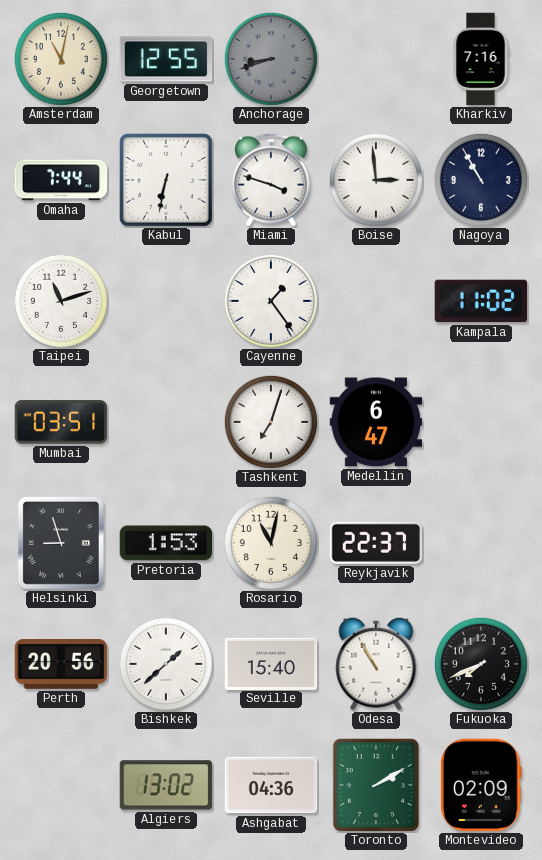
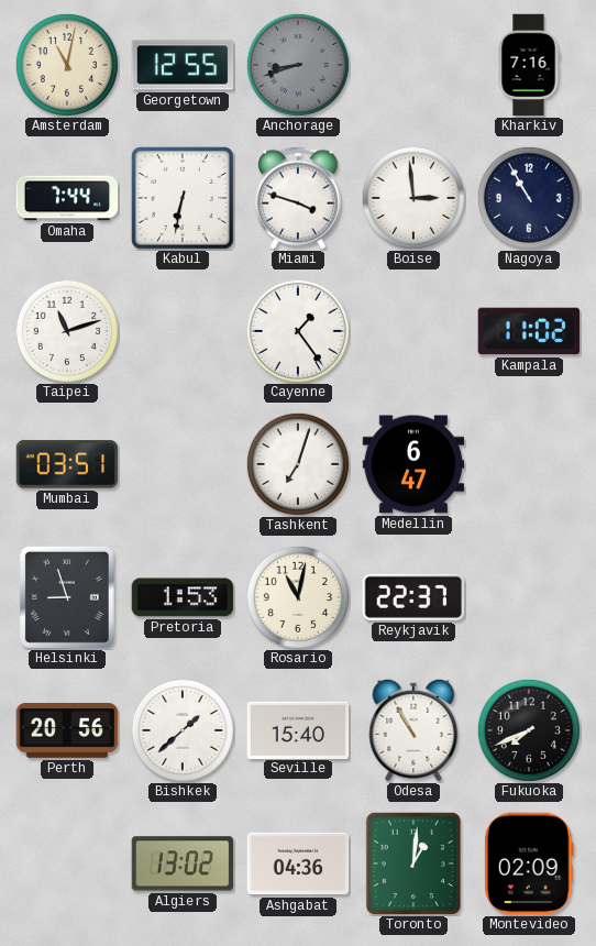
Toronto: 2:10 -> 1:01
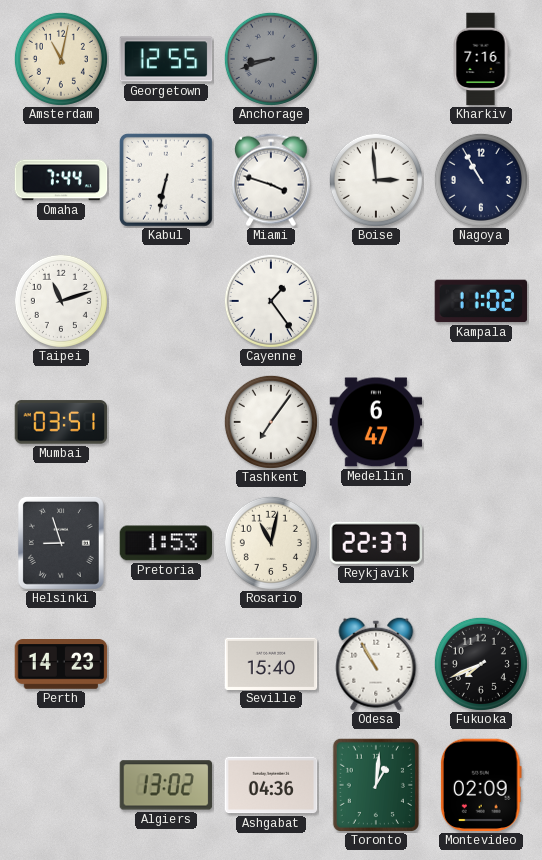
Tashkent: 7:03 -> 7:06
Perth: 20:56 -> 14:23
Bishkek: 1:38 -> none
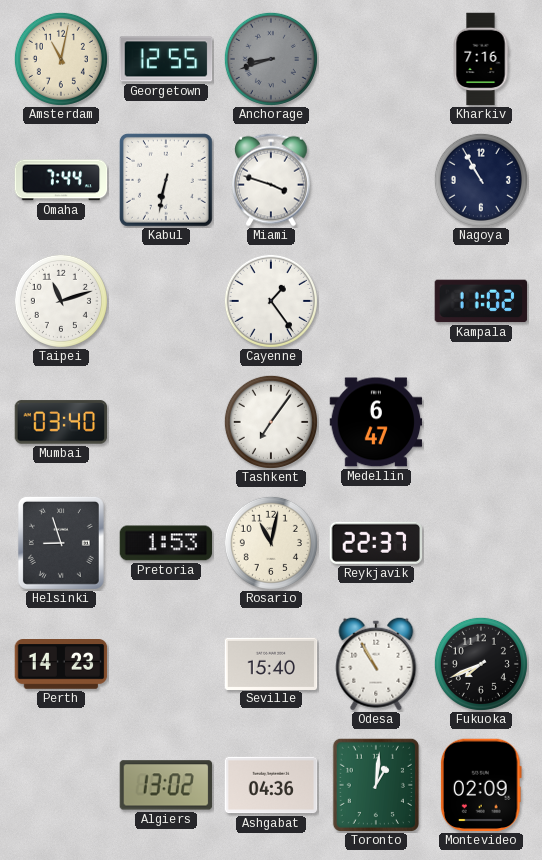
Boise: 2:59 -> none
Mumbai: 03:51 -> 03:40
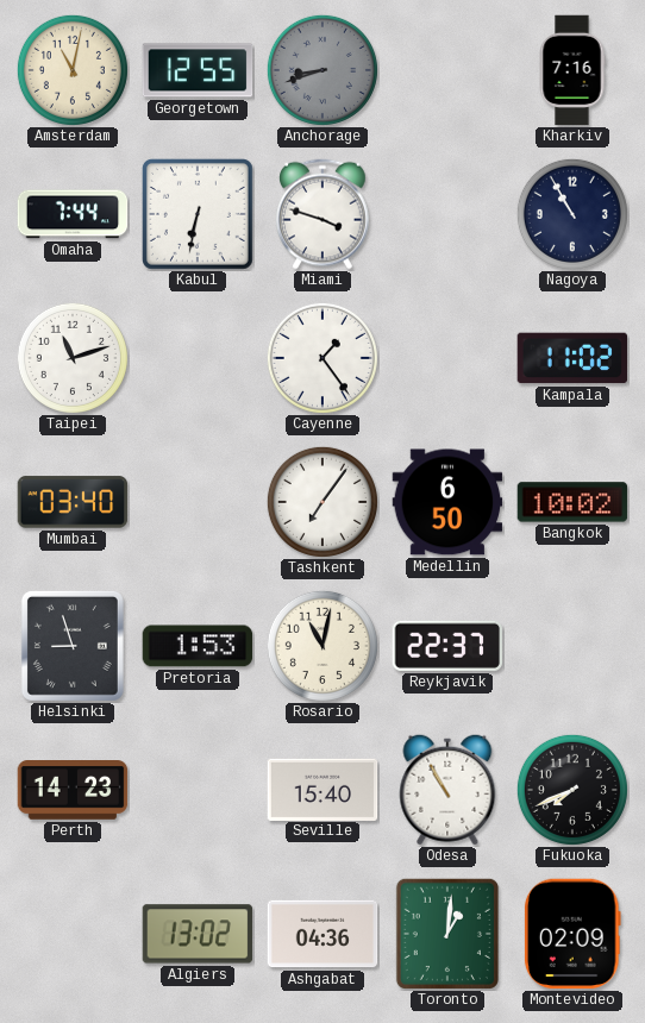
Medellin: 6:47 -> 6:50
Bangkok: none -> 10:02
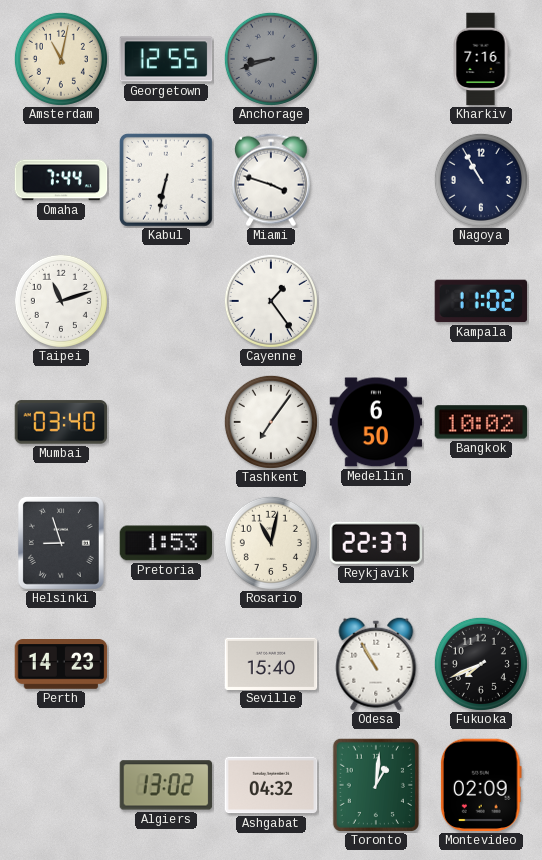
Ashgabat: 04:36 -> 04:32
